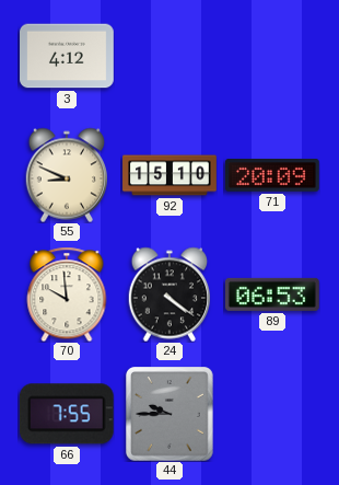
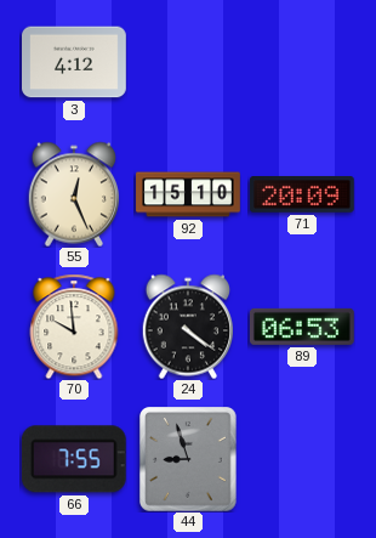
55: 8:49 -> 12:26
44: 9:45 -> 8:57
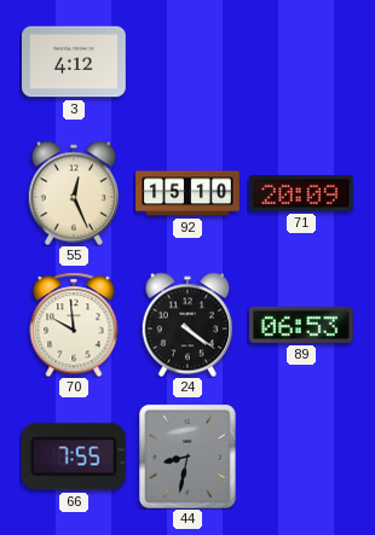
44: 8:57 -> 8:32
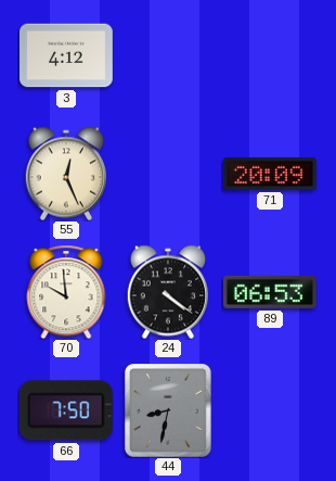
92: 15:10 -> none
66: 7:55 -> 7:50
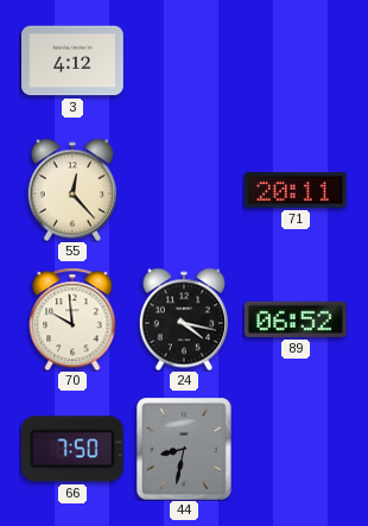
55: 12:26 -> 12:23
71: 20:09 -> 20:11
24: 4:21 -> 4:17
89: 06:53 -> 06:52
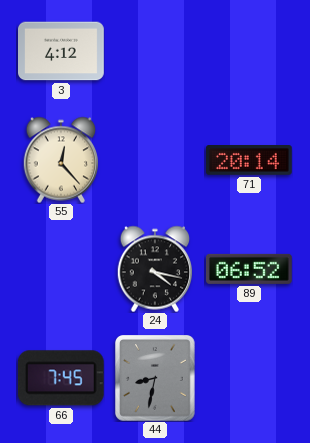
71: 20:11 -> 20:14
70: 9:59 -> none
66: 7:50 -> 7:45
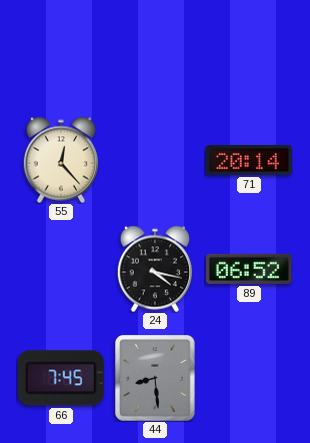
3: 4:12 -> none
44: 8:32 -> 8:29
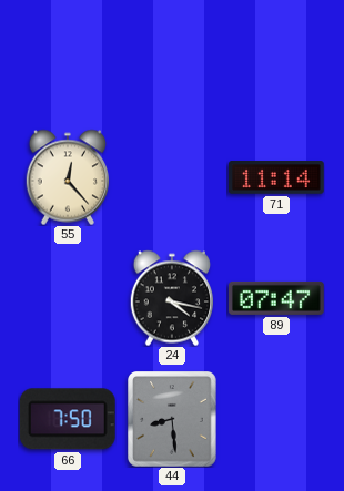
71: 20:14 -> 11:14
89: 06:52 -> 07:47
66: 7:45 -> 7:50
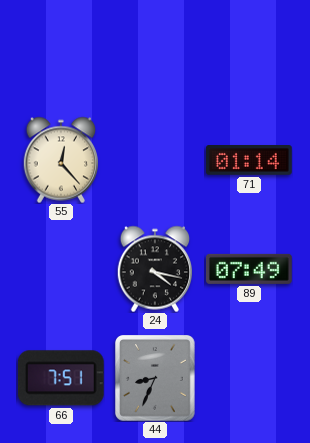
71: 11:14 -> 01:14
89: 07:47 -> 07:49
66: 7:50 -> 7:51
44: 8:29 -> 8:34
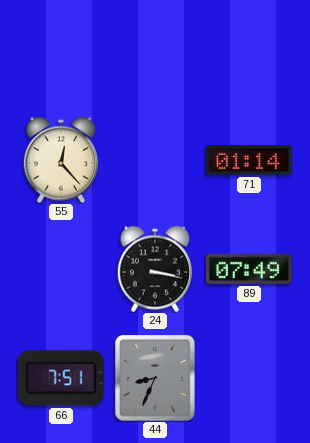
24: 4:17 -> 3:17
